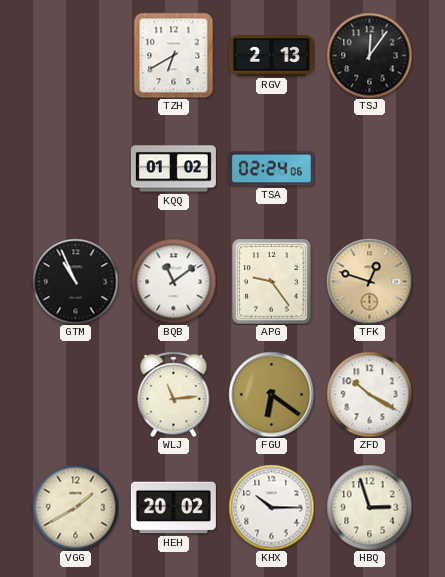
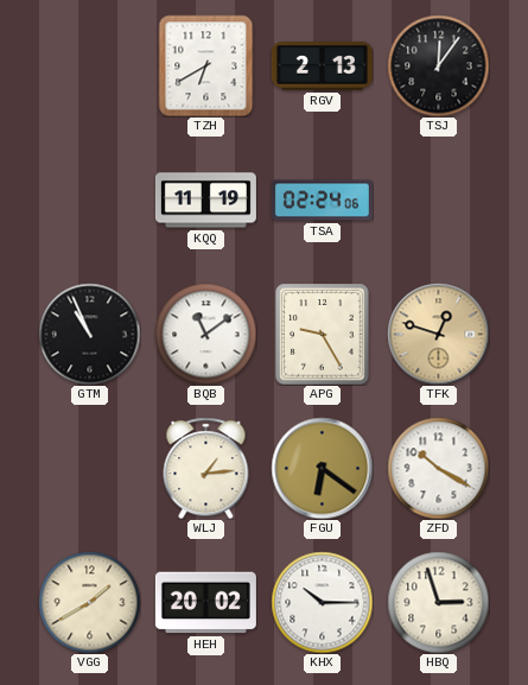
KQQ: 01:02 -> 11:19
APG: 9:24 -> 9:25
WLJ: 11:14 -> 1:14
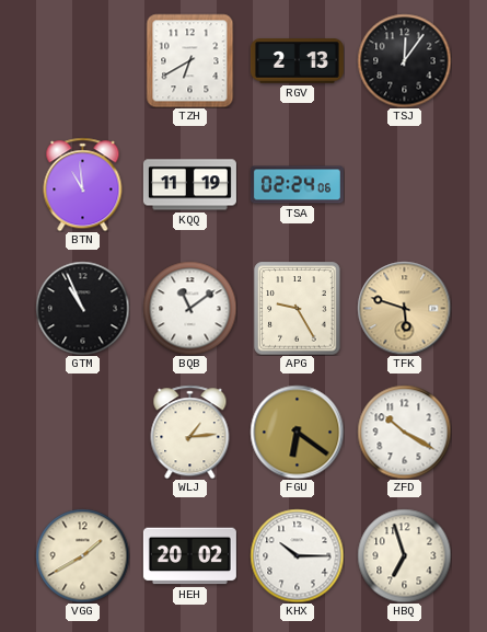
BTN: none -> 10:59
TFK: 12:48 -> 5:48
HBQ: 2:57 -> 6:57
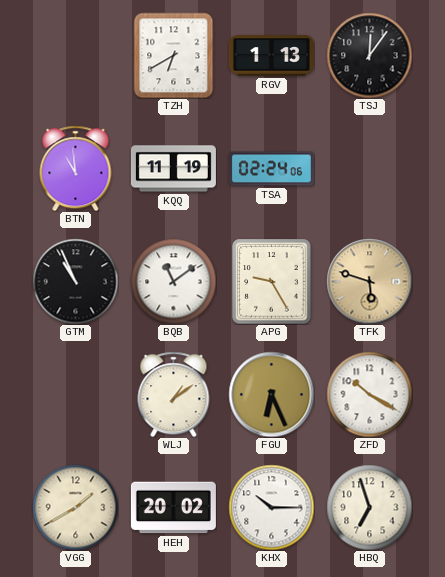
RGV: 2:13 -> 1:13
WLJ: 1:14 -> 1:09
FGU: 6:21 -> 6:26
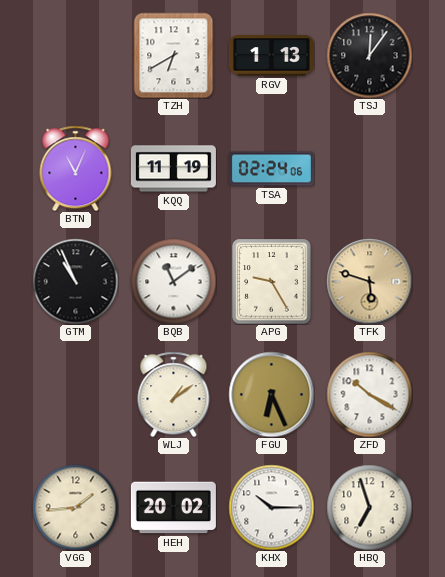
BTN: 10:59 -> 11:04
VGG: 1:40 -> 1:44
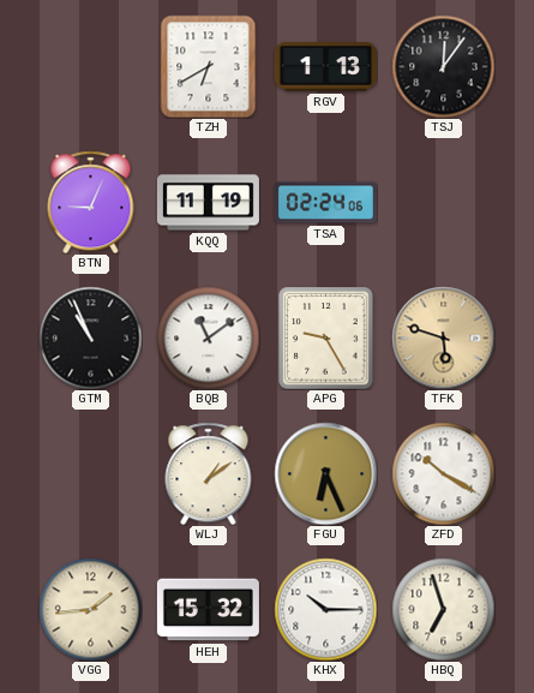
BTN: 11:04 -> 9:04
HEH: 20:02 -> 15:32
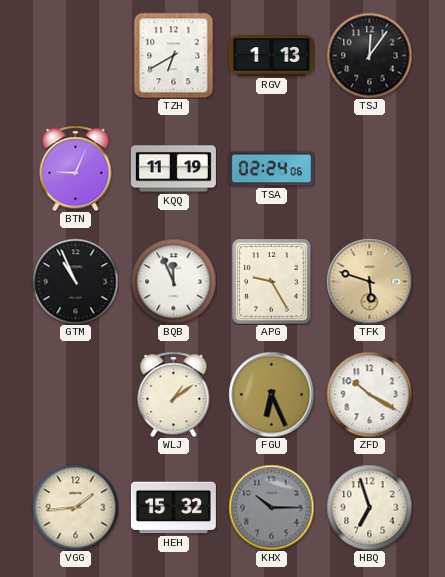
BQB: 11:09 -> 11:56
KHX dial: white -> grey
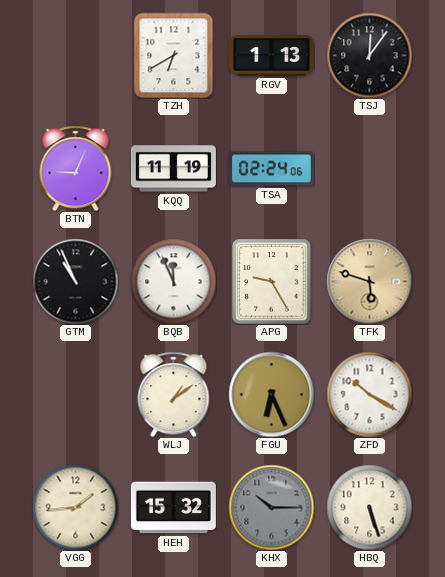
HBQ: 6:57 -> 5:27
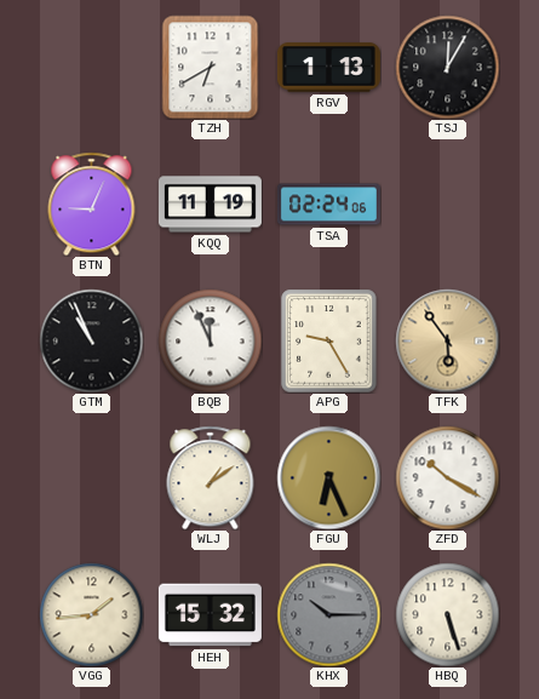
TSJ: 12:06 -> 12:05
TFK: 5:48 -> 5:54
